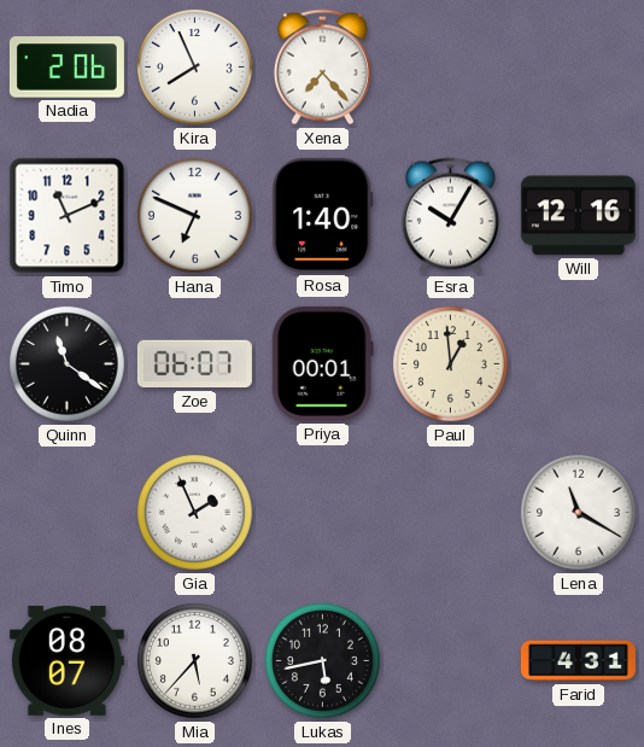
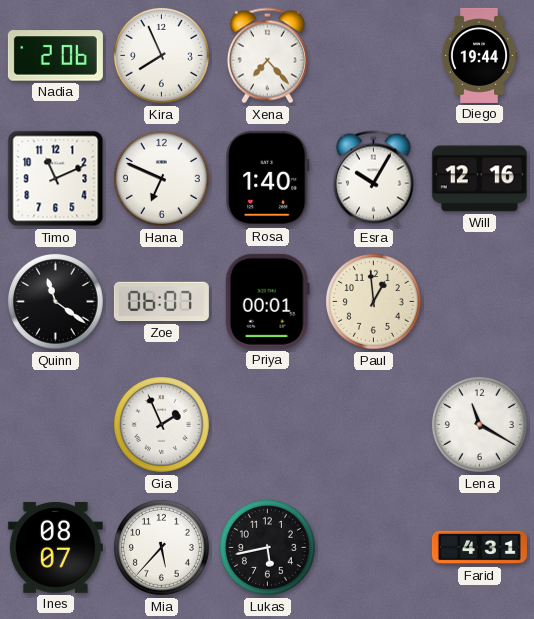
Diego: none -> 19:44
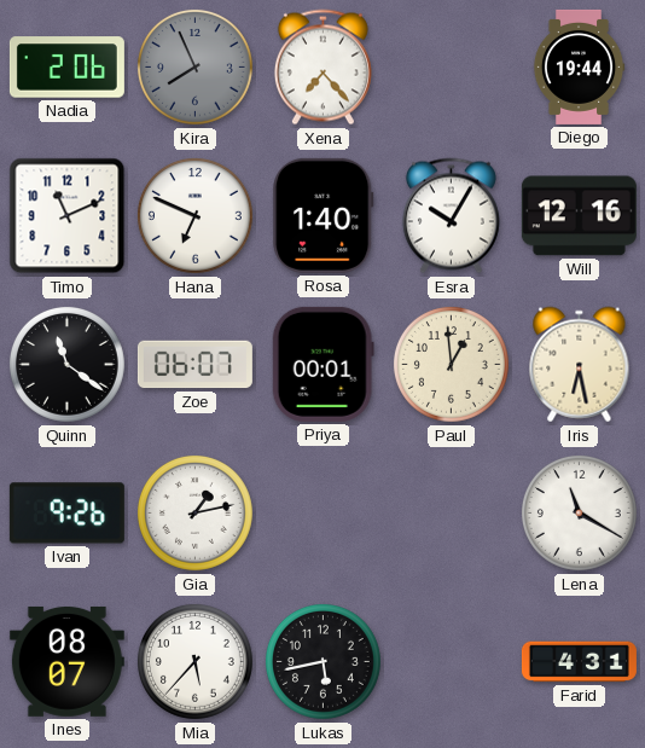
Kira dial: white -> grey
Iris: none -> 6:28
Ivan: none -> 9:26
Gia: 1:56 -> 1:13
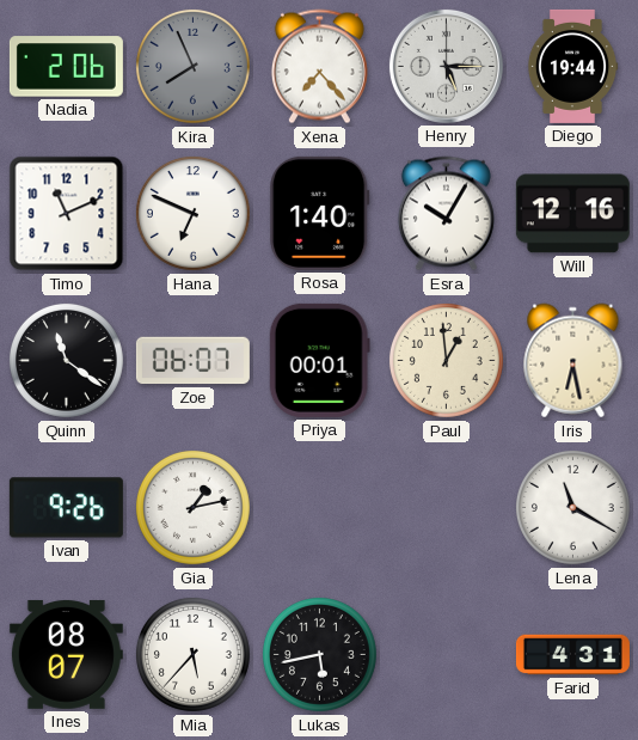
Henry: none -> 5:15
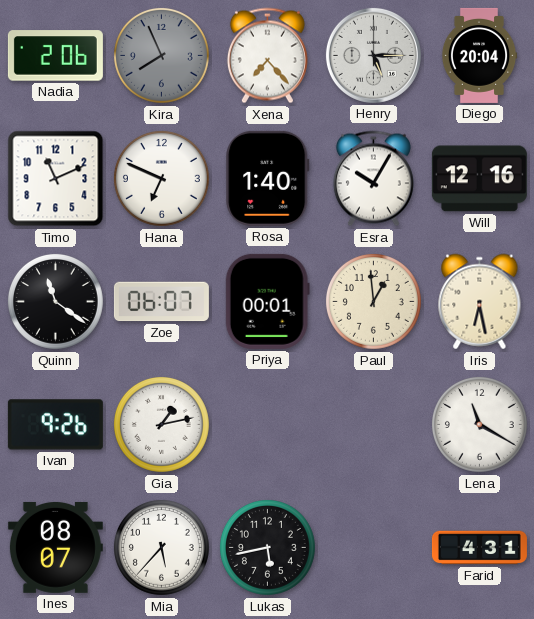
Diego: 19:44 -> 20:04
